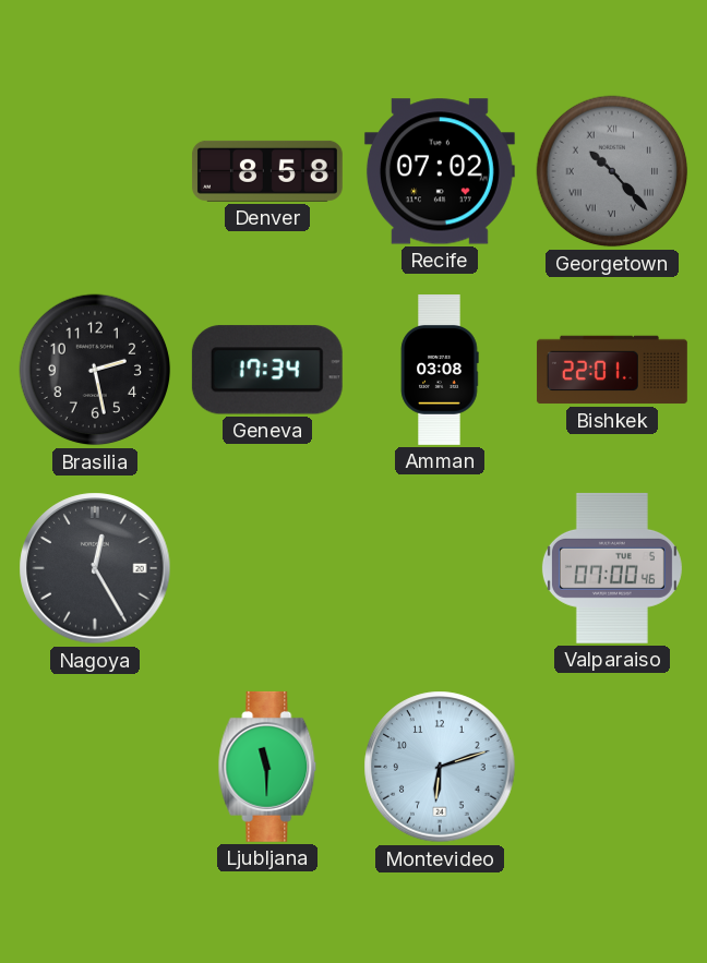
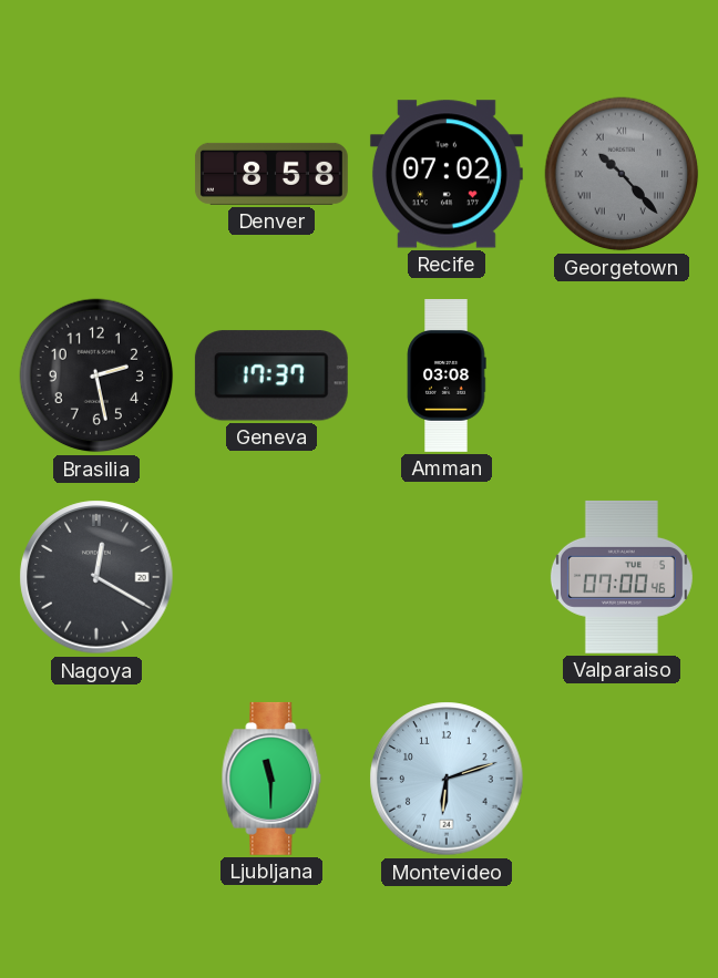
Geneva: 17:34 -> 17:37
Bishkek: 22:01 -> none
Nagoya: 12:25 -> 12:20
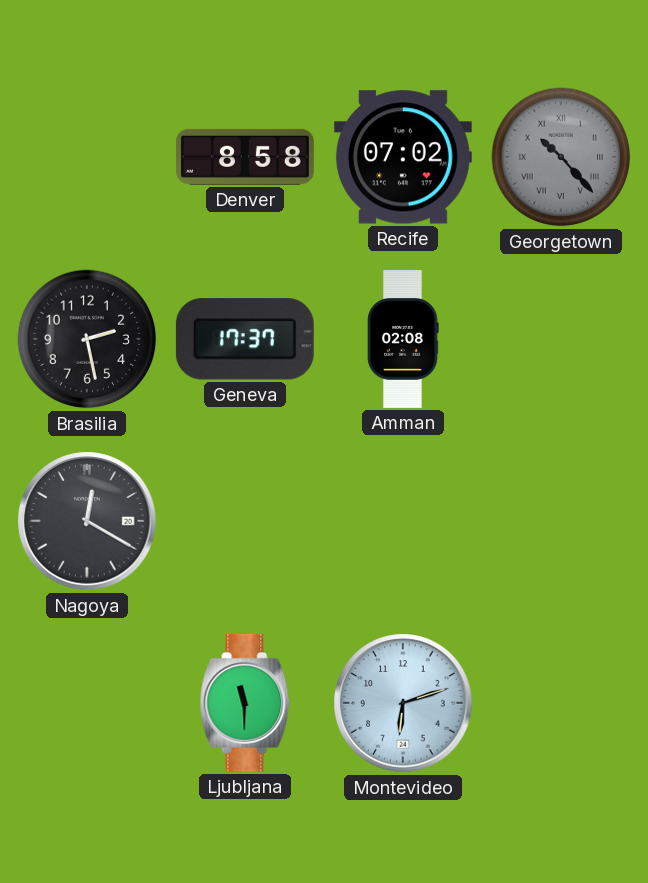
Amman: 03:08 -> 02:08
Valparaiso: 07:00 -> none
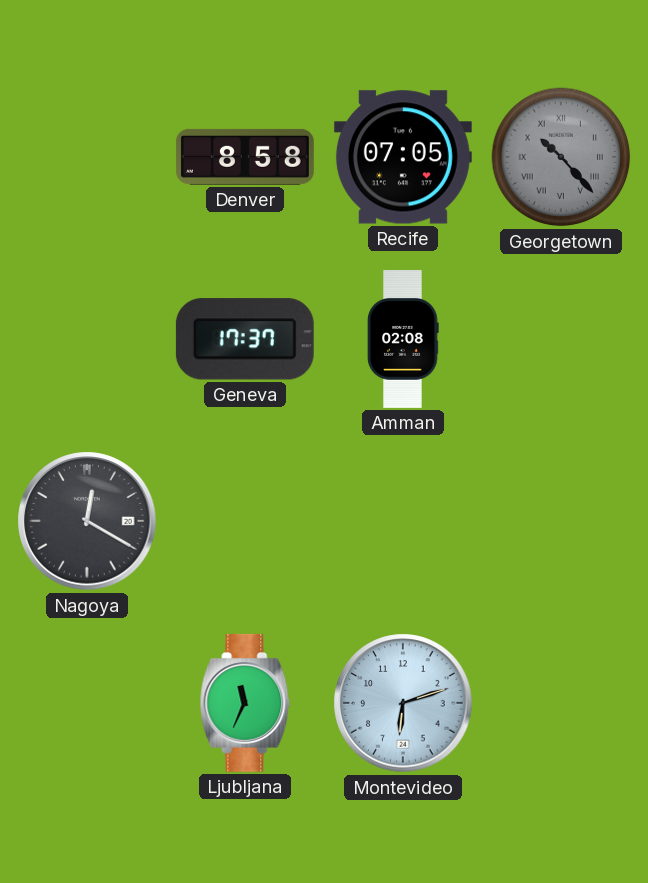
Recife: 07:02 -> 07:05
Brasilia: 2:28 -> none
Ljubljana: 11:30 -> 11:34
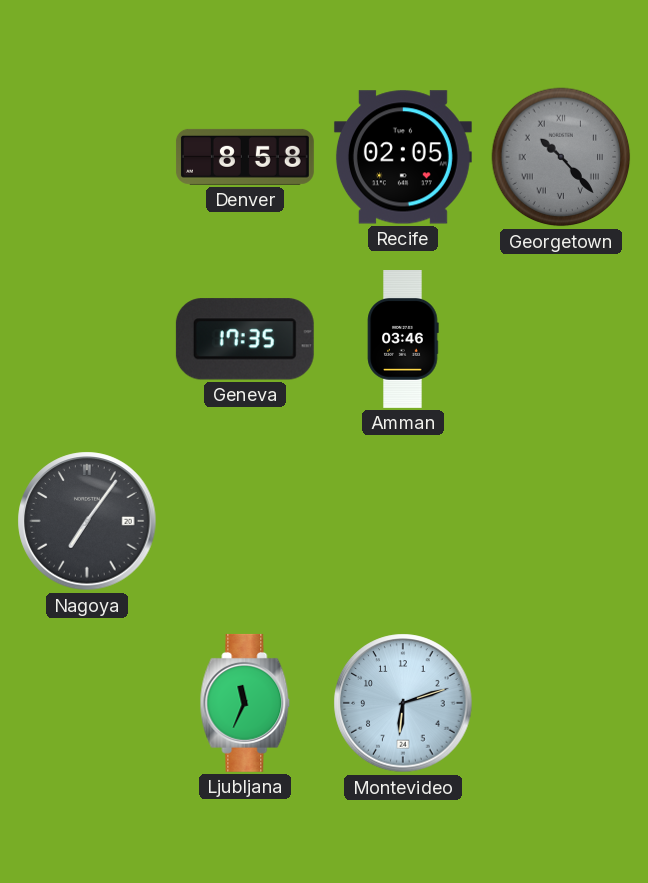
Recife: 07:05 -> 02:05
Geneva: 17:37 -> 17:35
Amman: 02:08 -> 03:46
Nagoya: 12:20 -> 7:06
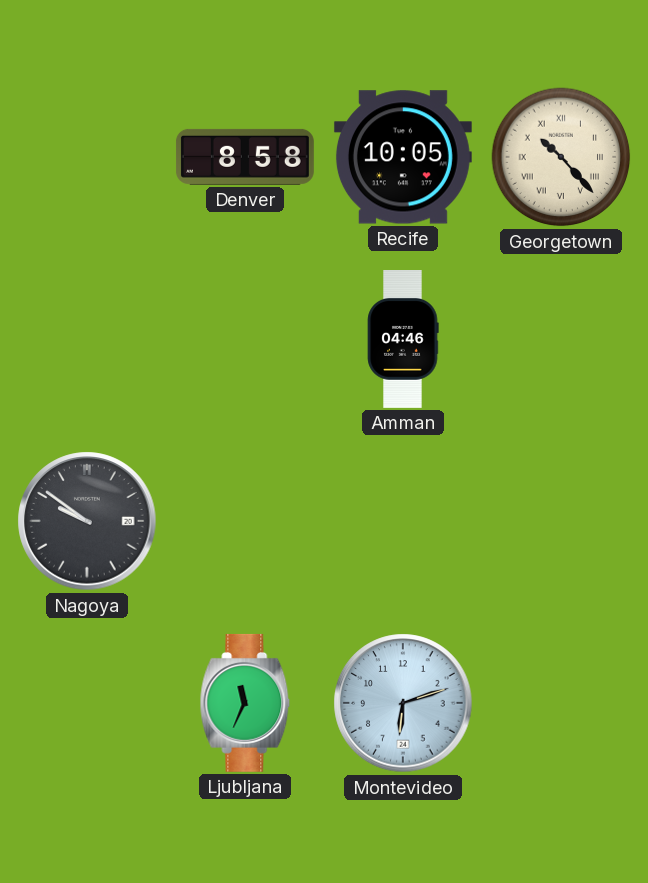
Recife: 02:05 -> 10:05
Georgetown dial: grey -> cream
Geneva: 17:35 -> none
Amman: 03:46 -> 04:46
Nagoya: 7:06 -> 9:51
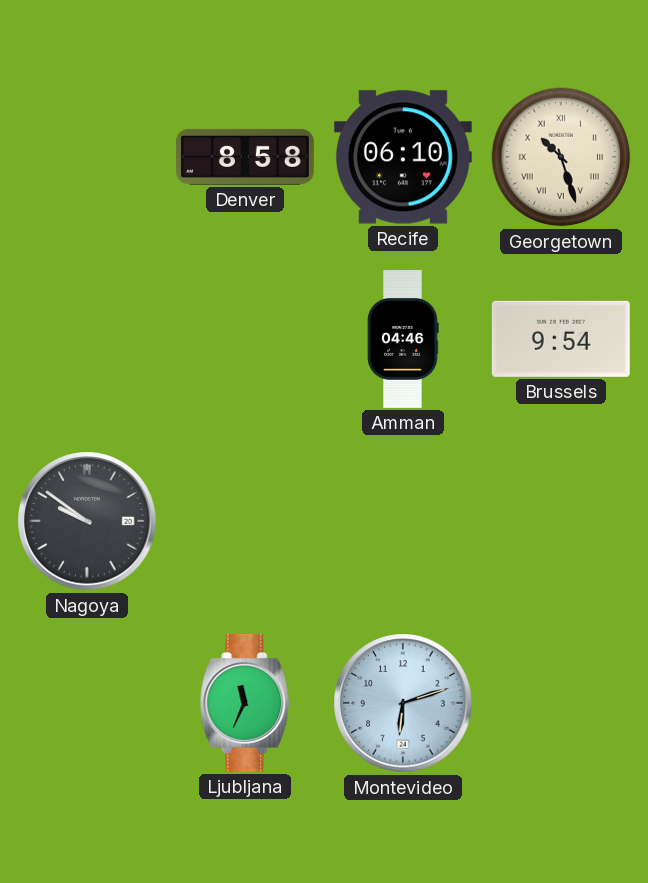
Recife: 10:05 -> 06:10
Georgetown: 10:23 -> 10:27
Brussels: none -> 9:54
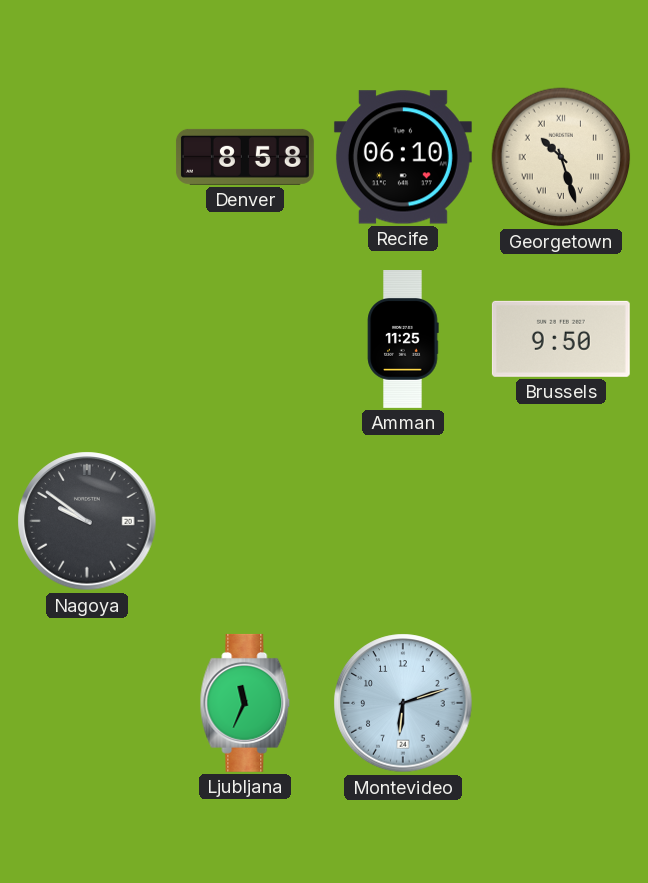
Amman: 04:46 -> 11:25
Brussels: 9:54 -> 9:50
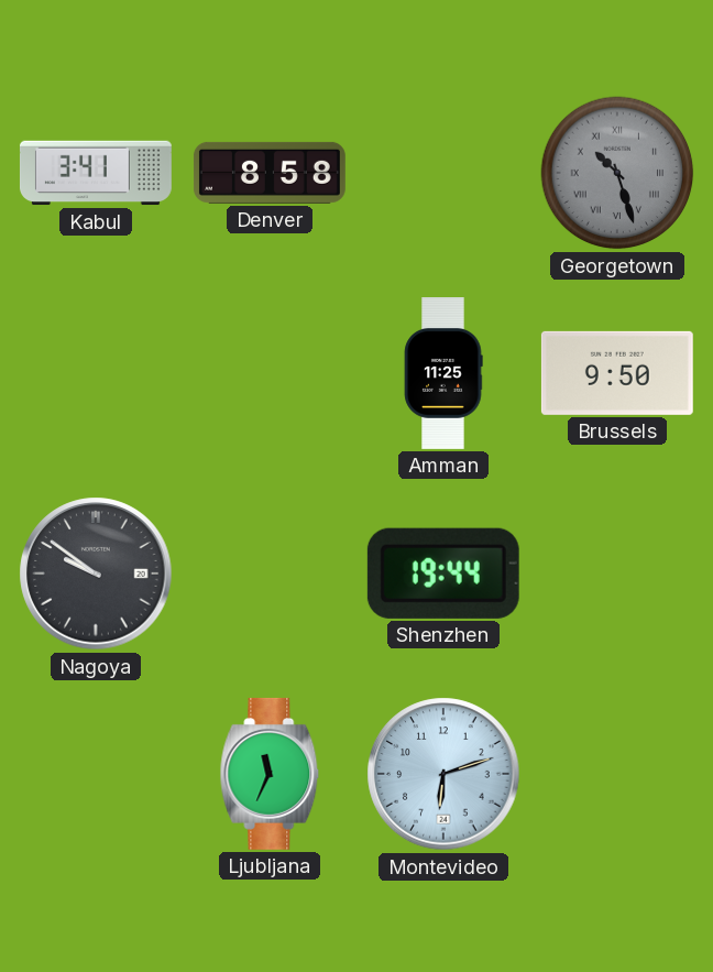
Kabul: none -> 3:41
Recife: 06:10 -> none
Georgetown dial: cream -> grey
Shenzhen: none -> 19:44
